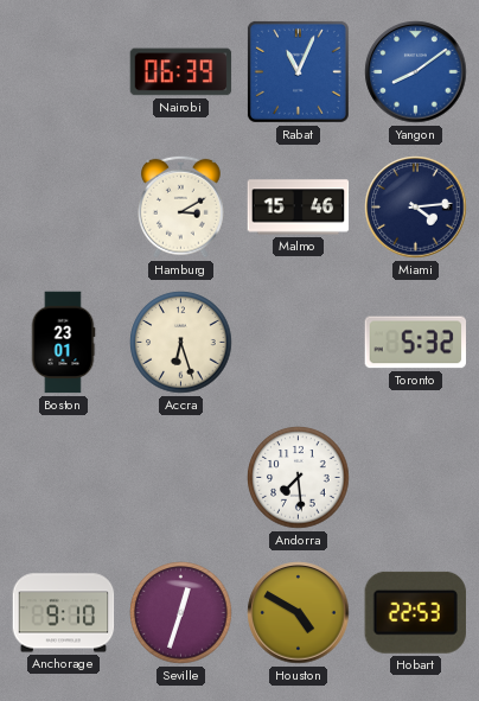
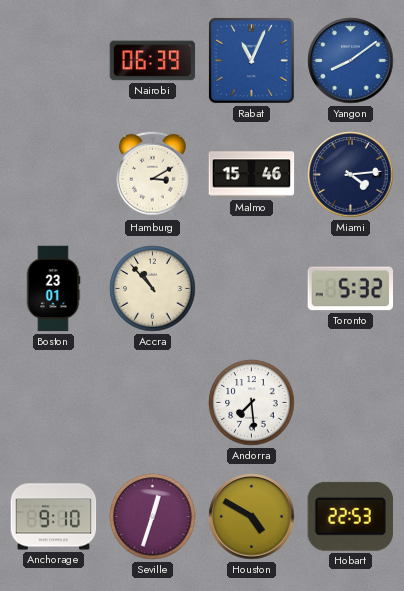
Accra: 6:27 -> 10:53
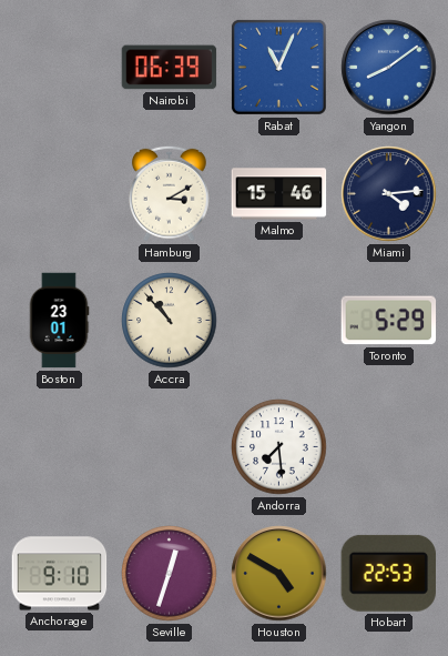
Toronto: 5:32 -> 5:29
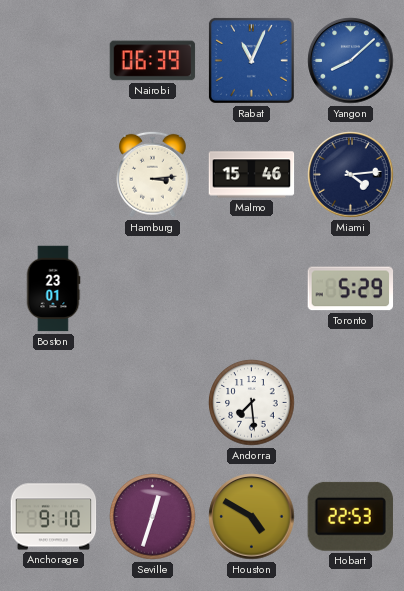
Yangon: 8:09 -> 8:08
Hamburg: 3:10 -> 3:14
Accra: 10:53 -> none
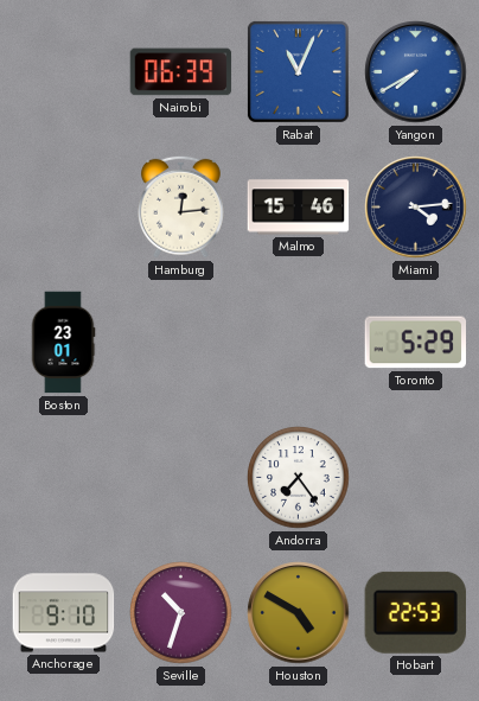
Yangon: 8:08 -> 7:40
Hamburg: 3:14 -> 12:14
Andorra: 7:29 -> 7:24
Seville: 12:33 -> 10:33
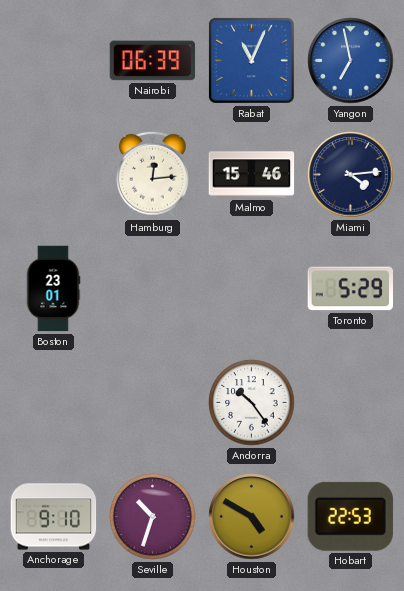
Yangon: 7:40 -> 6:58
Andorra: 7:24 -> 10:24
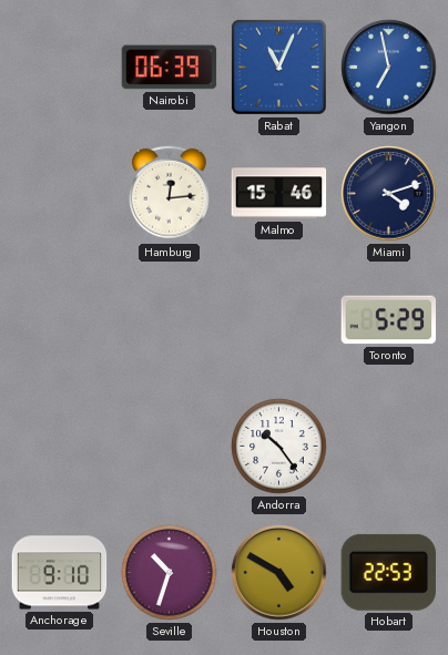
Miami: 4:14 -> 4:12
Boston: 23:01 -> none
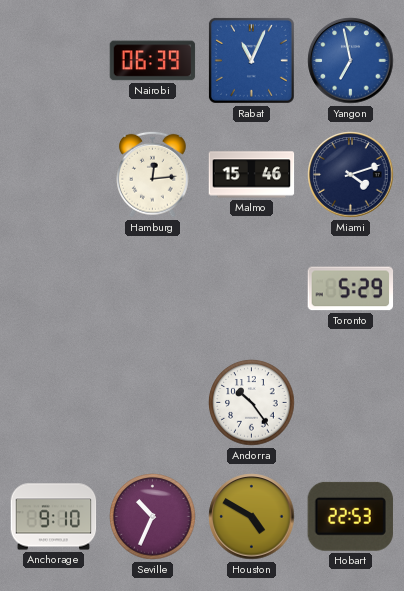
Seville: 10:33 -> 10:34
